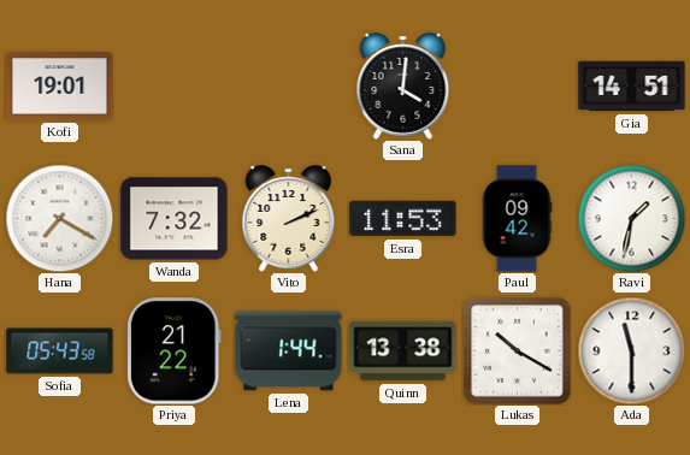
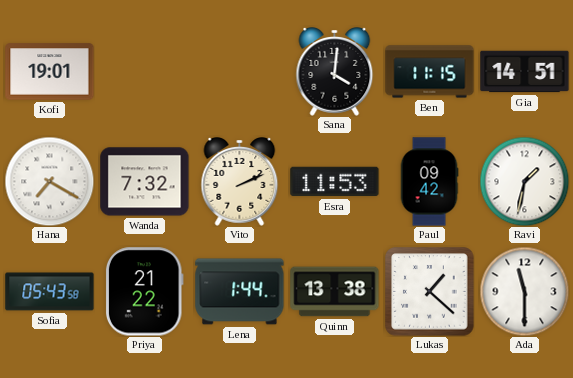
Ben: none -> 11:15
Lukas: 10:20 -> 1:22
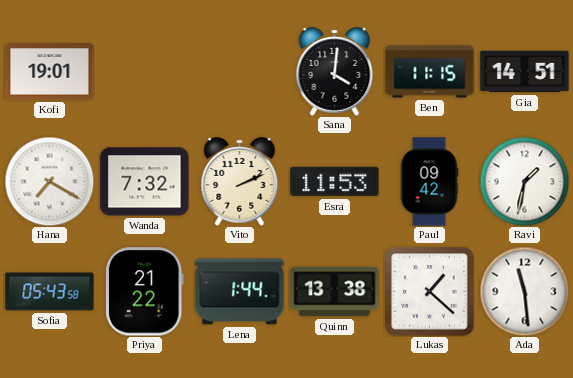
Ada: 11:30 -> 11:29
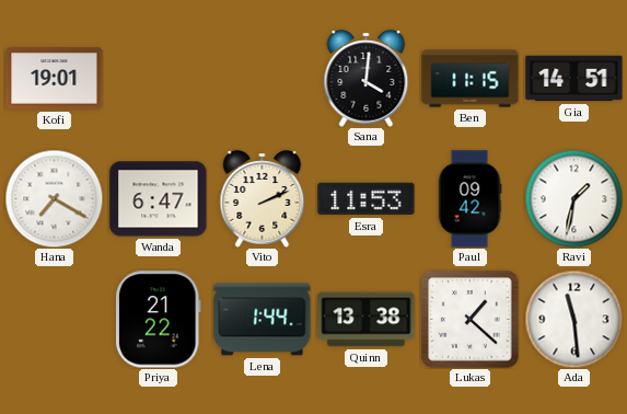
Wanda: 7:32 -> 6:47
Sofia: 05:43 -> none
